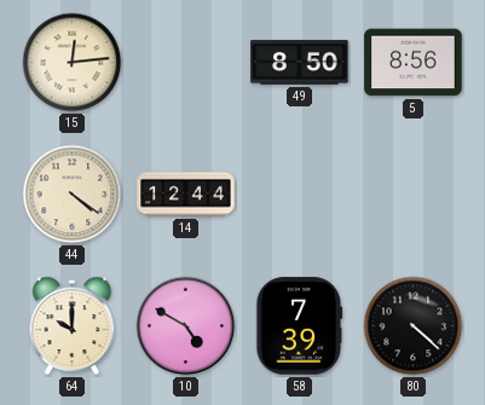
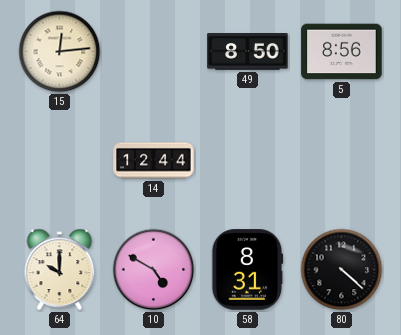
44: 4:21 -> none
58: 7:39 -> 8:31
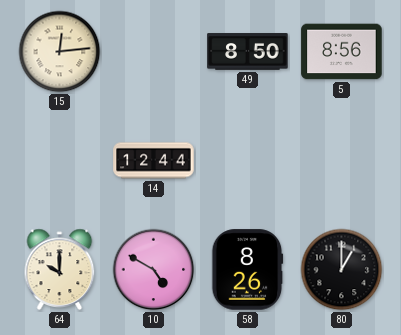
58: 8:31 -> 8:26
80: 4:22 -> 1:00
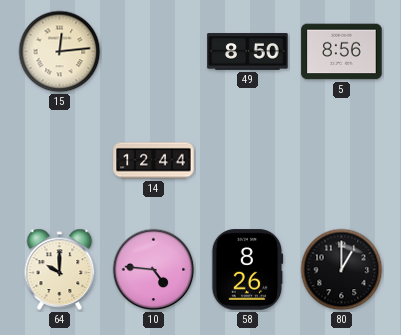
10: 4:50 -> 4:46
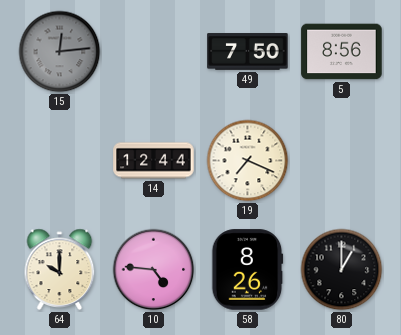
15 dial: cream -> grey
49: 8:50 -> 7:50
19: none -> 7:19
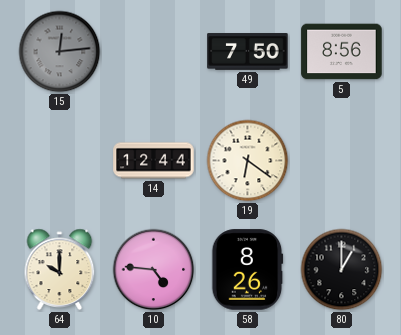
19: 7:19 -> 6:21
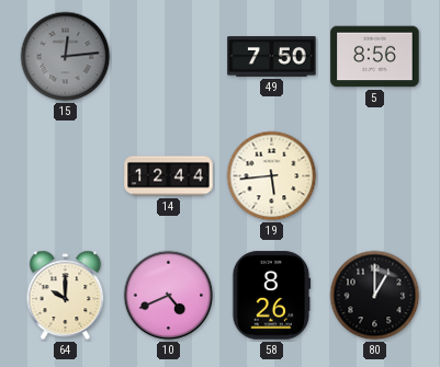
19: 6:21 -> 5:44
10: 4:46 -> 4:41
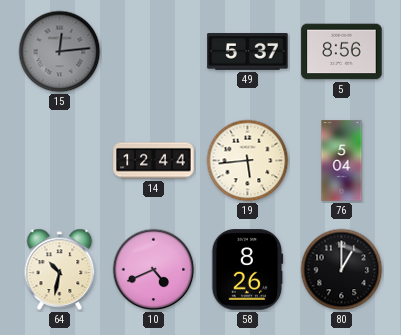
49: 7:50 -> 5:37
76: none -> 5:04
64: 10:00 -> 10:32
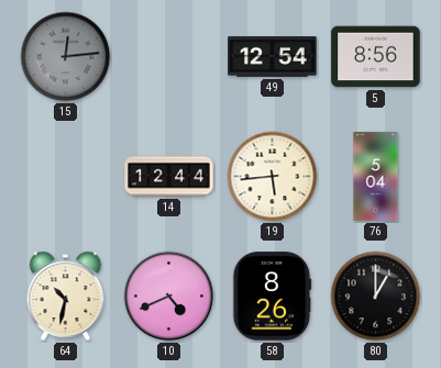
49: 5:37 -> 12:54
